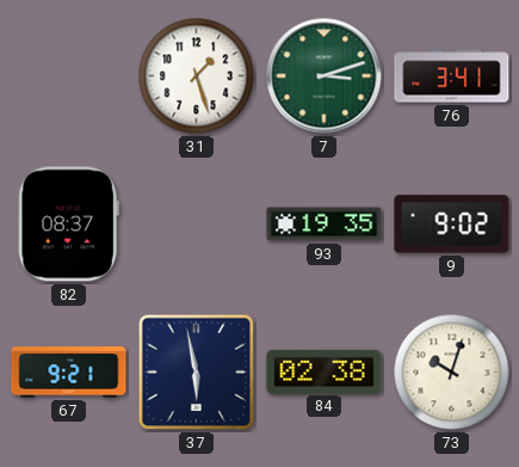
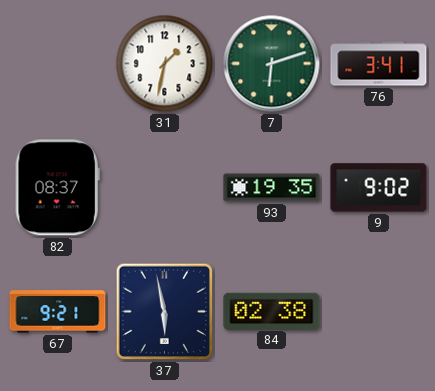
31: 1:27 -> 1:32
7: 3:12 -> 6:12
73: 10:03 -> none
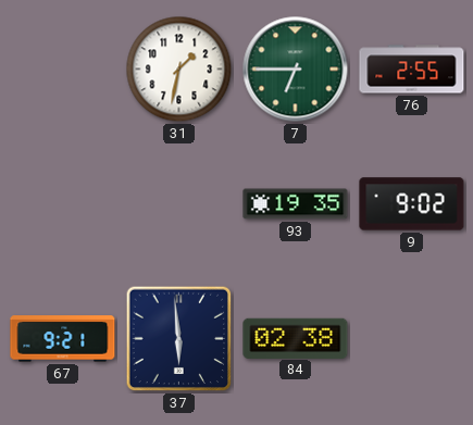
7: 6:12 -> 6:45
76: 3:41 -> 2:55
82: 08:37 -> none
37: 5:58 -> 5:59
